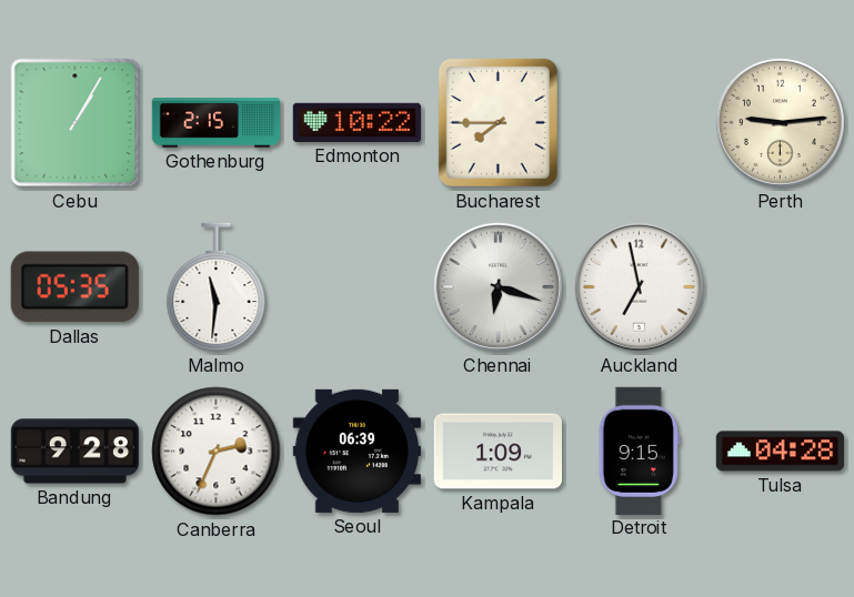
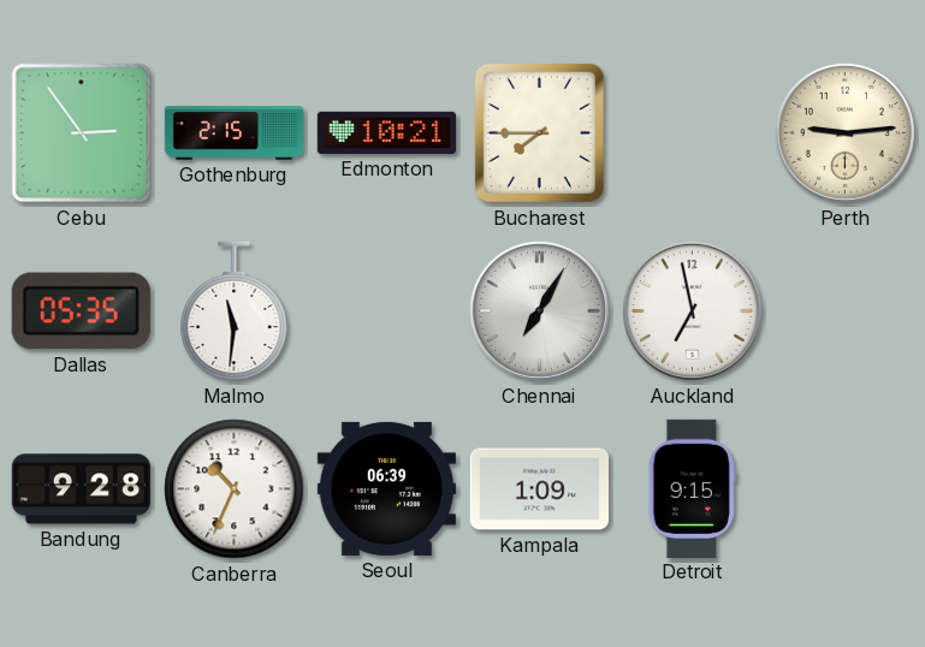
Cebu: 1:05 -> 2:54
Edmonton: 10:22 -> 10:21
Chennai: 6:18 -> 7:05
Canberra: 2:34 -> 10:34
Tulsa: 04:28 -> none
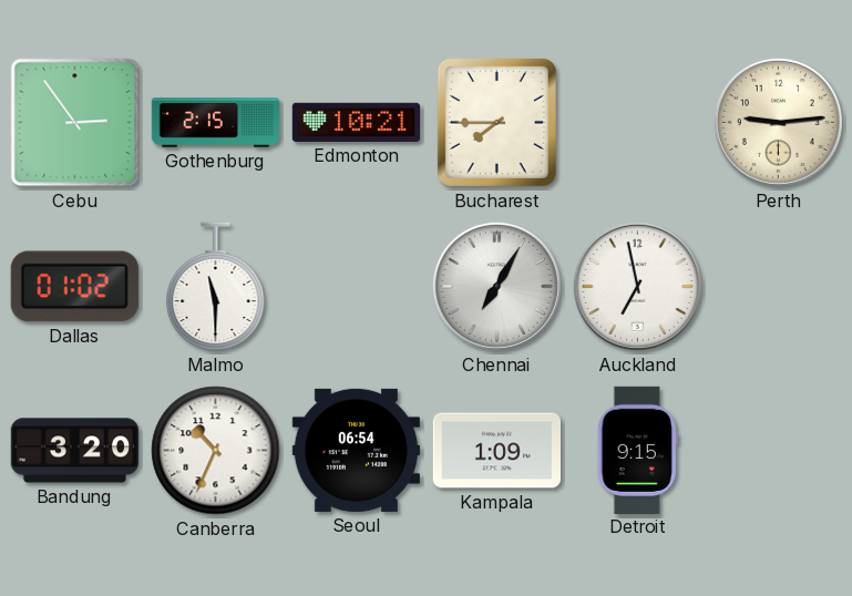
Dallas: 05:35 -> 01:02
Malmo: 11:31 -> 11:30
Bandung: 9:28 -> 3:20
Seoul: 06:39 -> 06:54
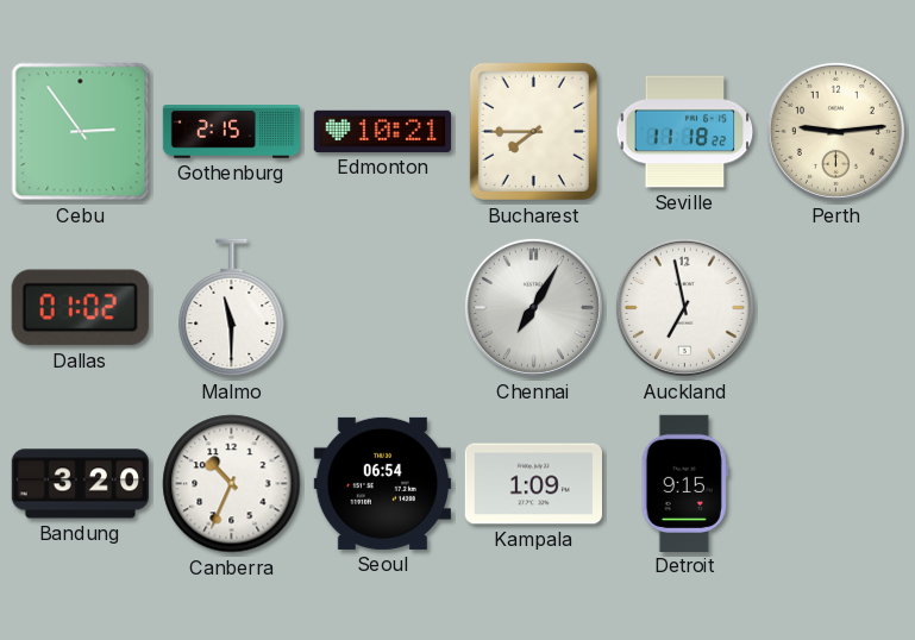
Seville: none -> 11:18
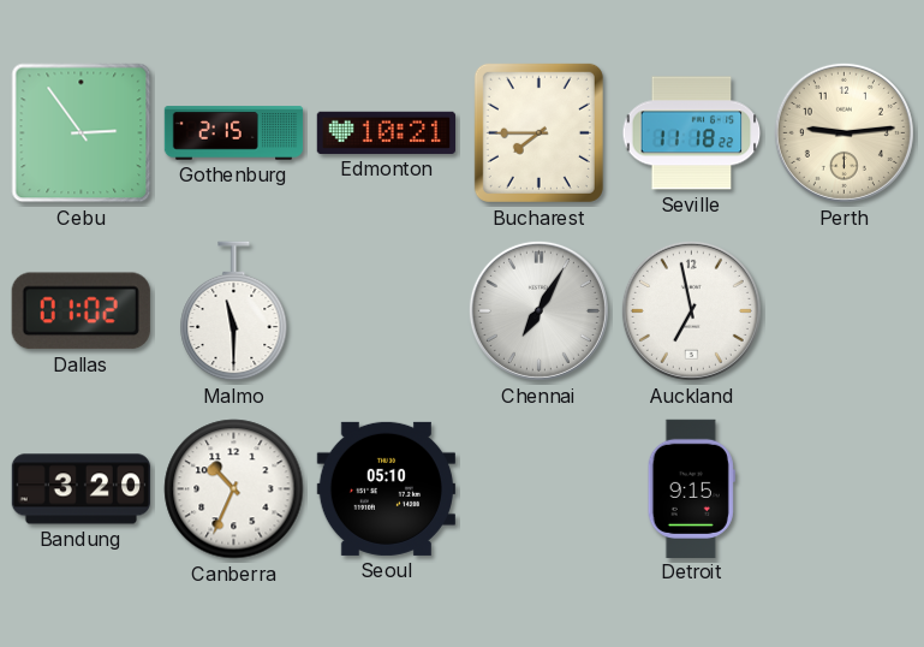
Seoul: 06:54 -> 05:10
Kampala: 1:09 -> none
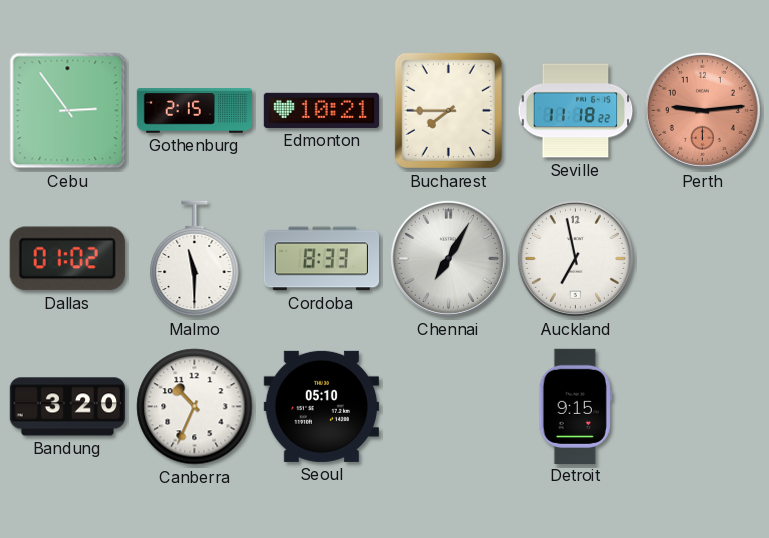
Perth dial: cream -> salmon
Cordoba: none -> 8:33
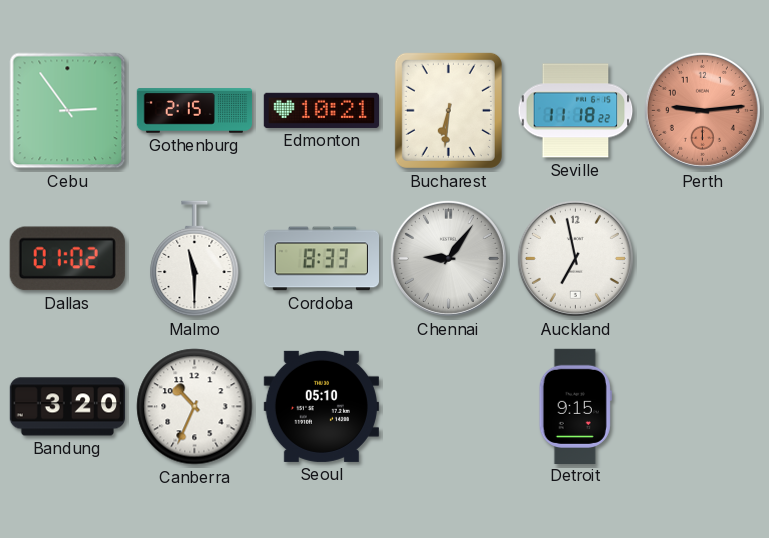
Bucharest: 7:45 -> 6:31
Chennai: 7:05 -> 9:06
